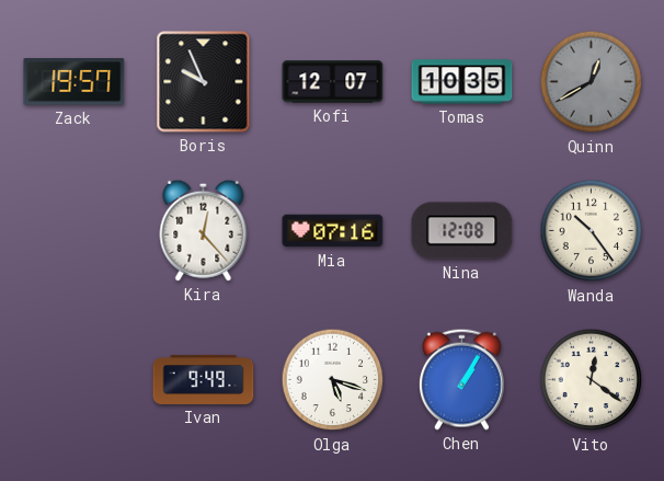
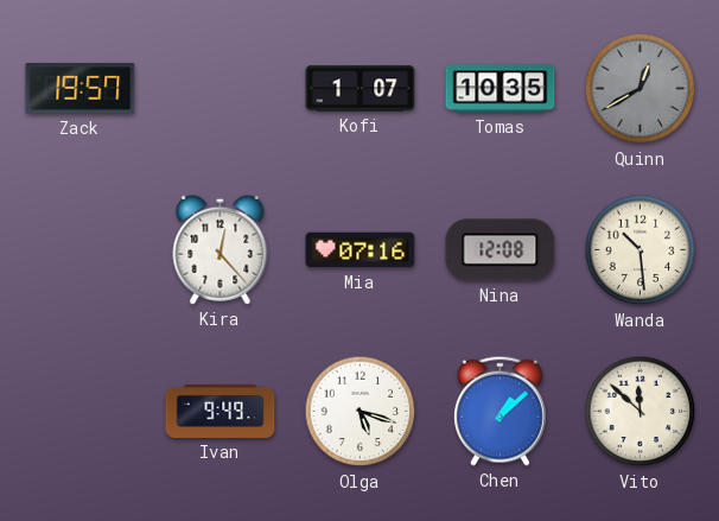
Boris: 9:56 -> none
Kofi: 12:07 -> 1:07
Wanda: 10:24 -> 10:29
Chen: 1:05 -> 1:08
Vito: 12:21 -> 11:52
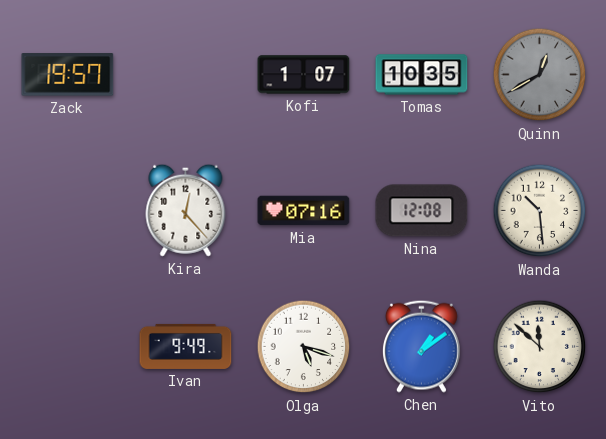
Chen: 1:08 -> 1:09
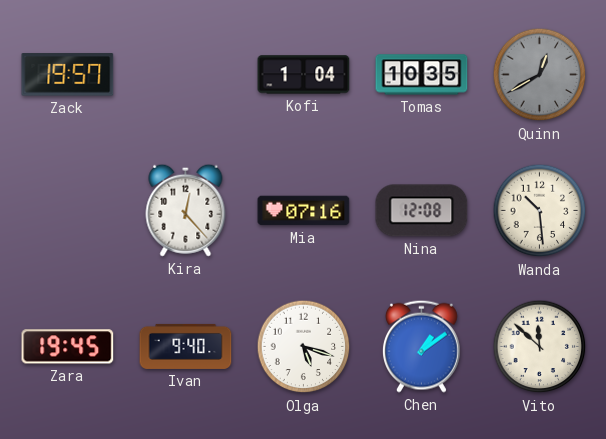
Kofi: 1:07 -> 1:04
Zara: none -> 19:45
Ivan: 9:49 -> 9:40
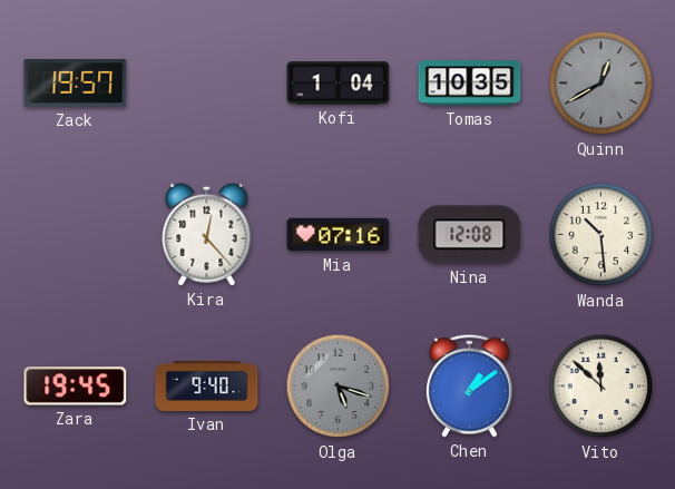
Olga dial: white -> grey
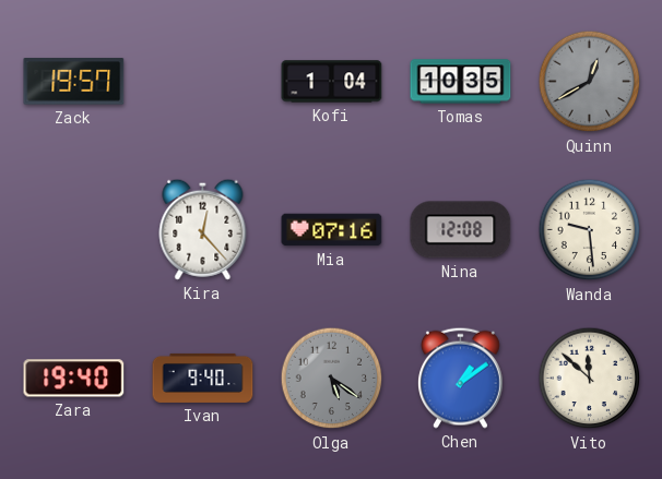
Wanda: 10:29 -> 9:29
Zara: 19:45 -> 19:40
Olga: 5:18 -> 5:21
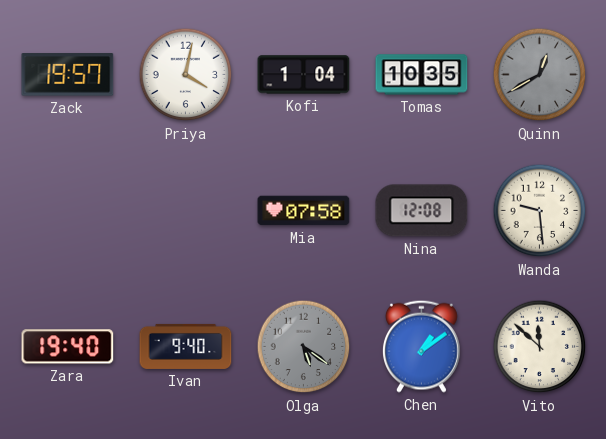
Priya: none -> 4:02
Kira: 12:23 -> none
Mia: 07:16 -> 07:58
